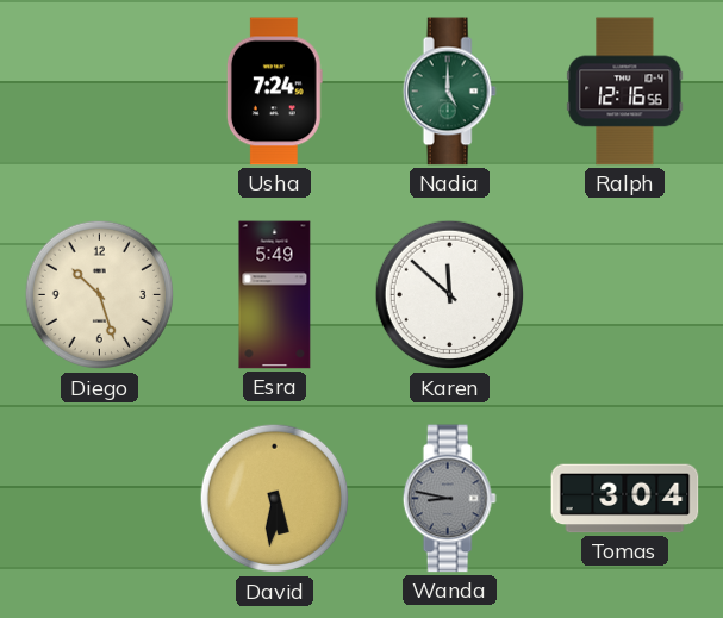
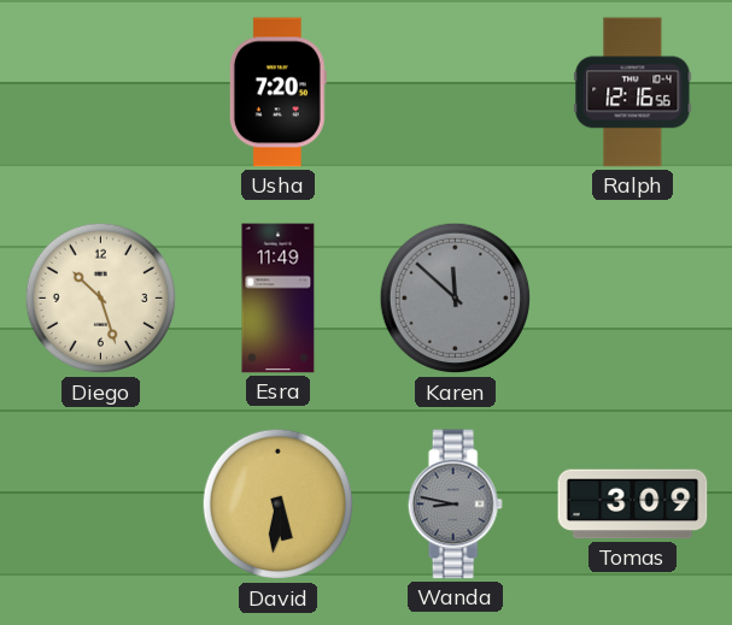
Usha: 7:24 -> 7:20
Nadia: 5:00 -> none
Esra: 5:49 -> 11:49
Karen dial: white -> grey
Tomas: 3:04 -> 3:09
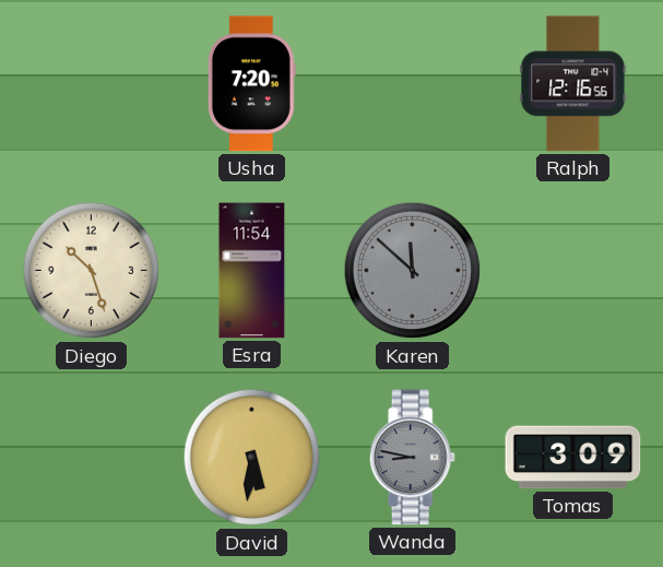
Esra: 11:49 -> 11:54
